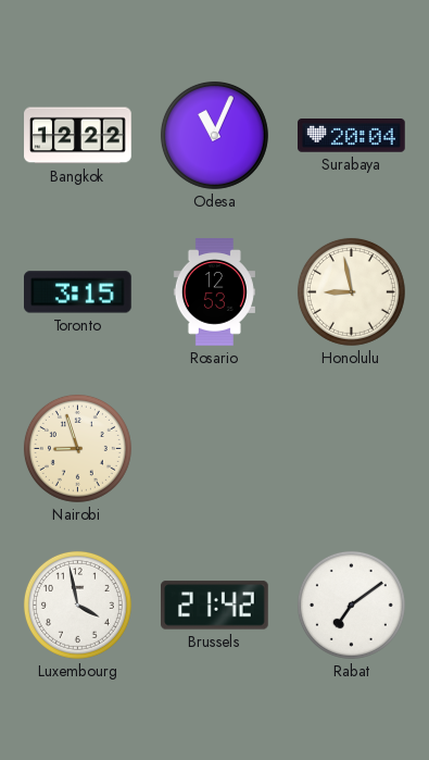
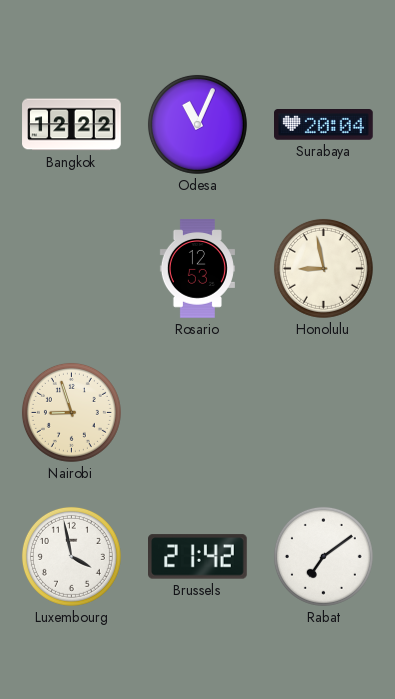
Toronto: 3:15 -> none
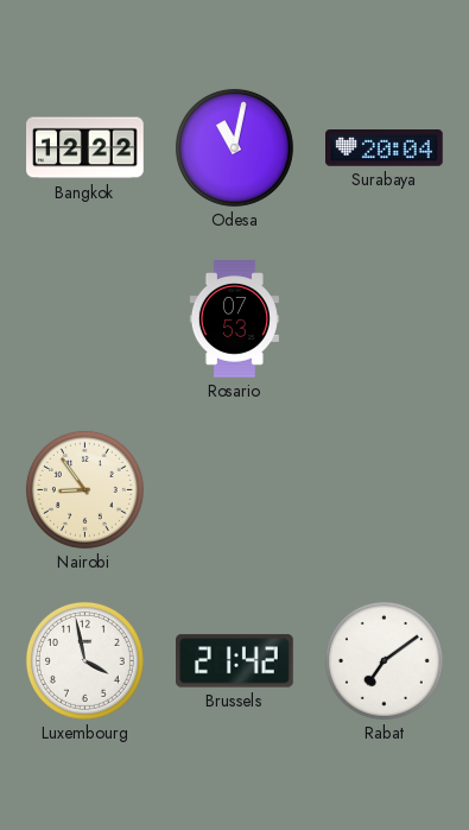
Odesa: 11:04 -> 11:02
Rosario: 12:53 -> 07:53
Honolulu: 8:58 -> none
Nairobi: 8:57 -> 8:54
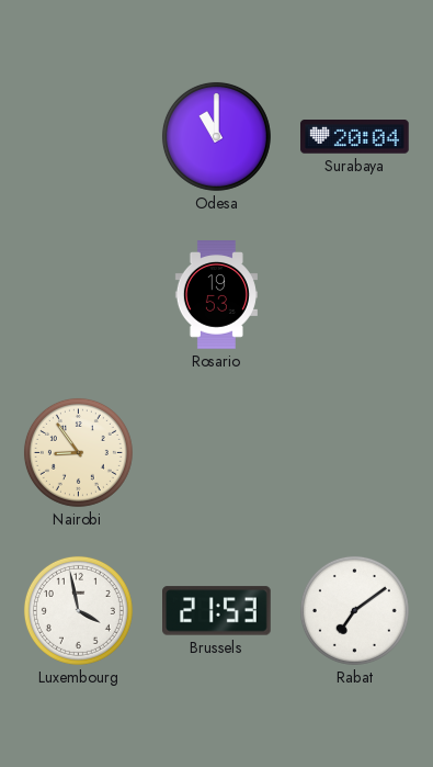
Bangkok: 12:22 -> none
Odesa: 11:02 -> 11:00
Rosario: 07:53 -> 19:53
Brussels: 21:42 -> 21:53
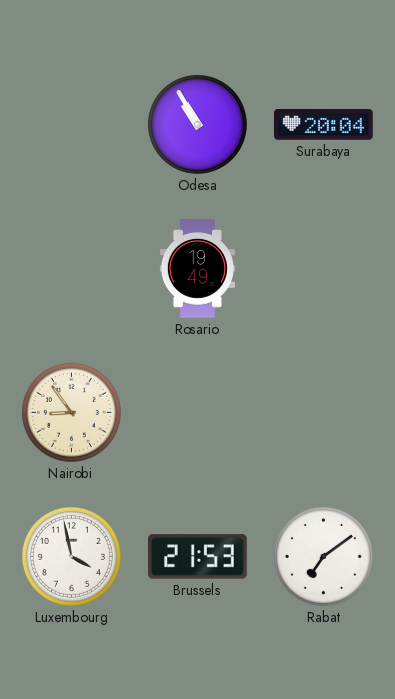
Odesa: 11:00 -> 10:55
Rosario: 19:53 -> 19:49
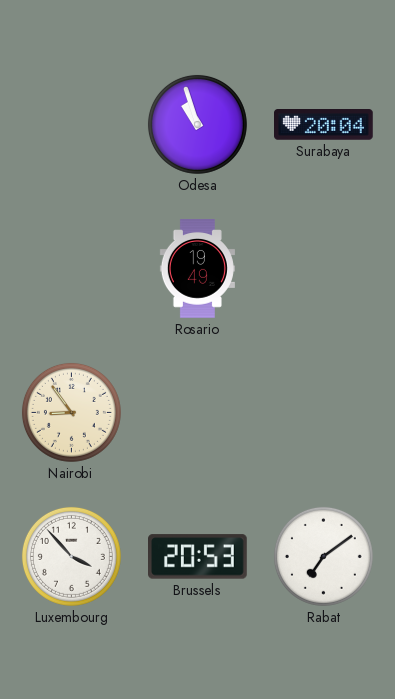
Odesa: 10:55 -> 10:57
Luxembourg: 3:58 -> 3:53
Brussels: 21:53 -> 20:53
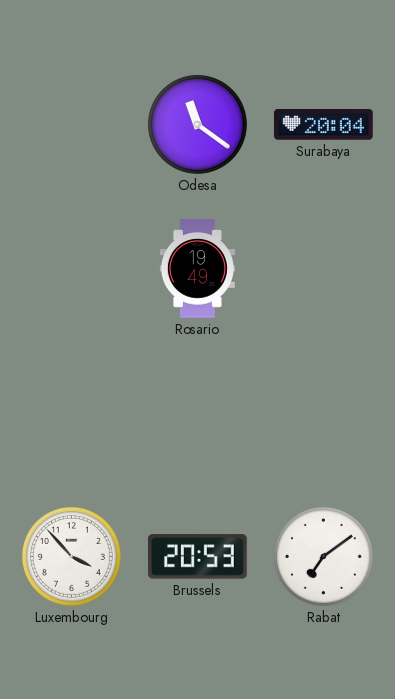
Odesa: 10:57 -> 11:21
Nairobi: 8:54 -> none
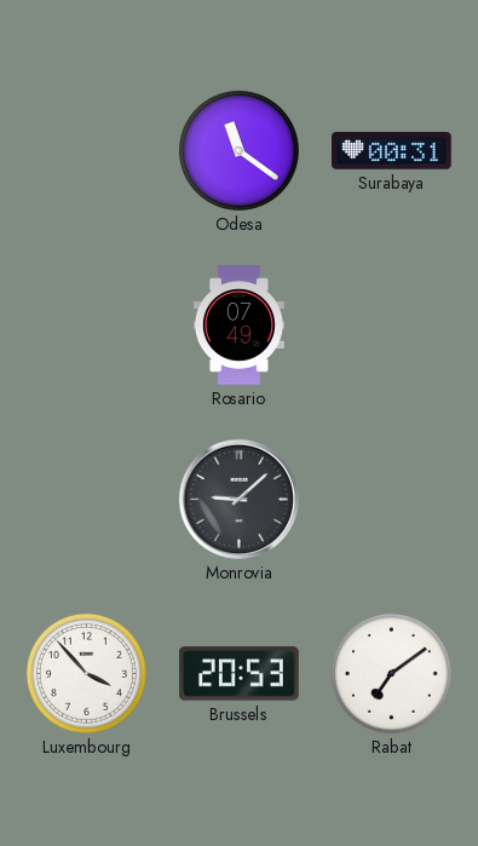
Surabaya: 20:04 -> 00:31
Rosario: 19:49 -> 07:49
Monrovia: none -> 9:08
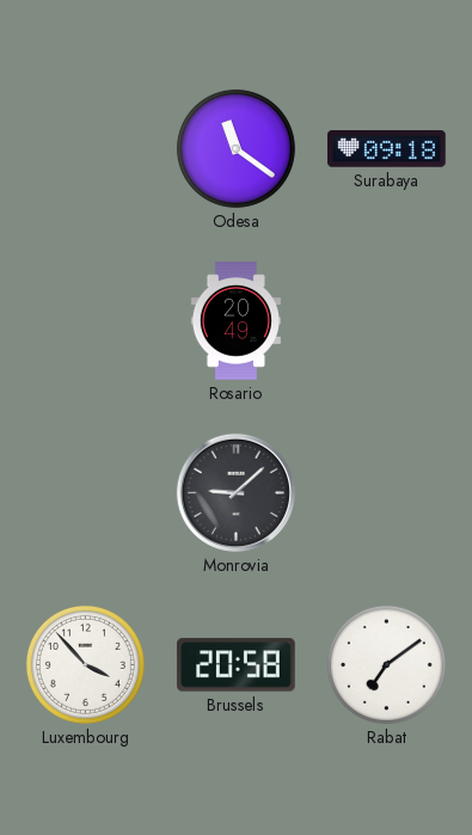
Surabaya: 00:31 -> 09:18
Rosario: 07:49 -> 20:49
Brussels: 20:53 -> 20:58
